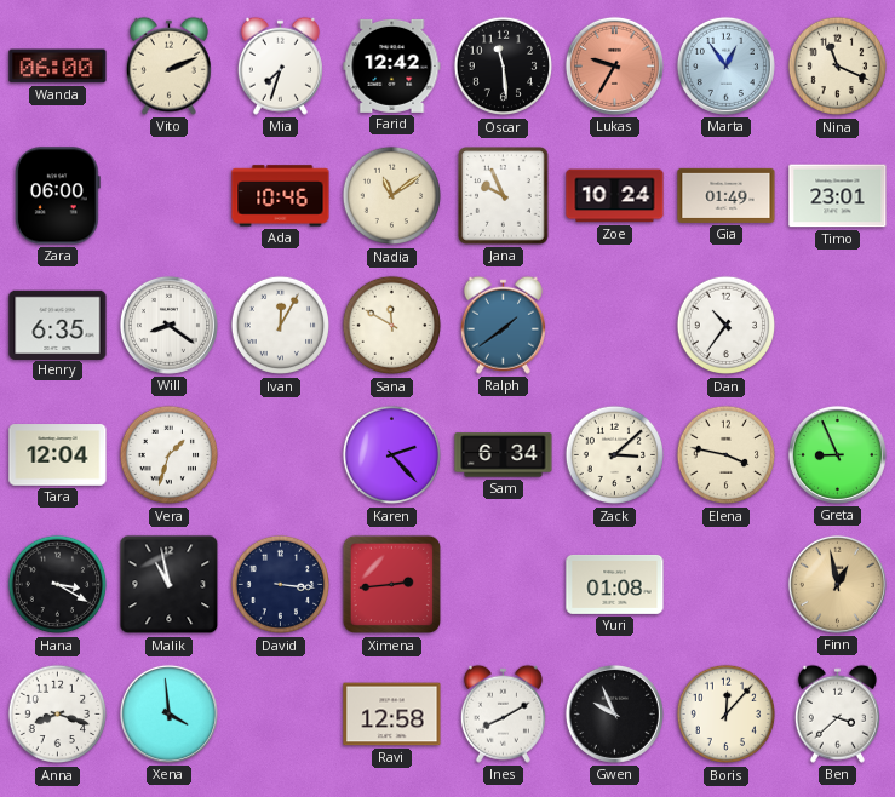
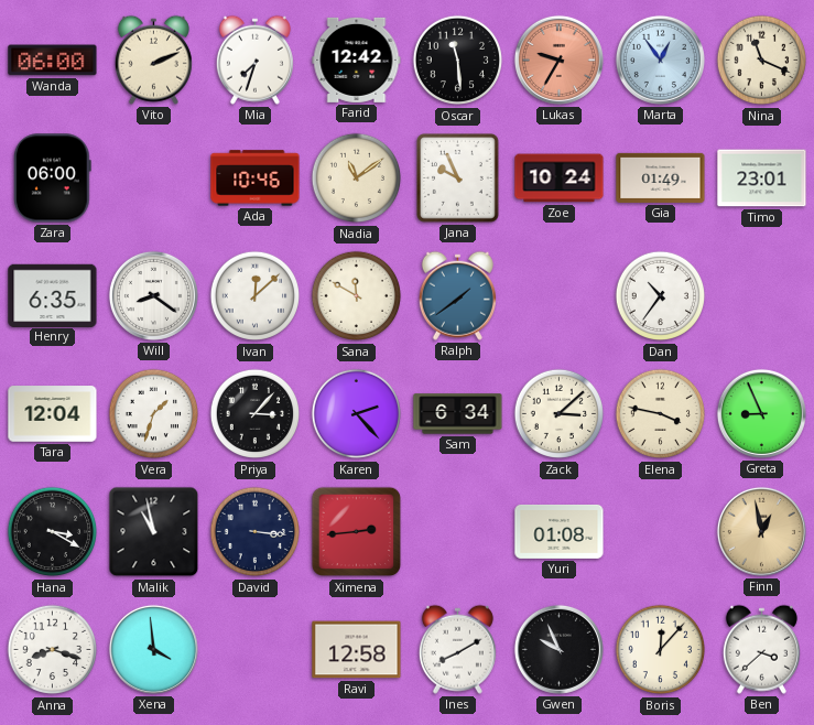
Ivan: 12:05 -> 12:08
Priya: none -> 3:07
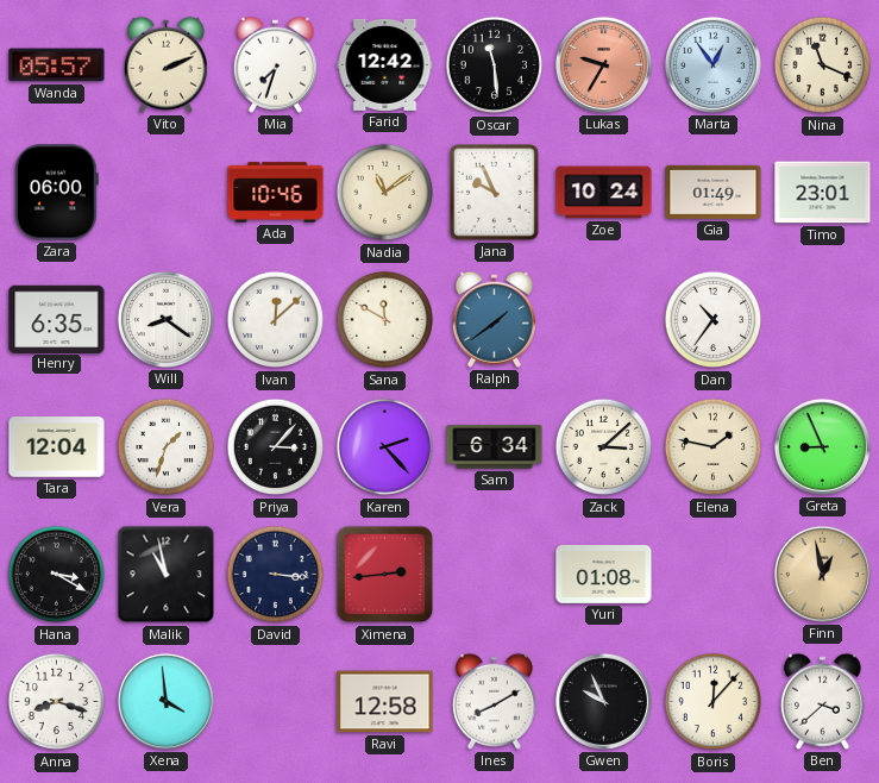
Wanda: 06:00 -> 05:57
Elena: 3:47 -> 1:47
